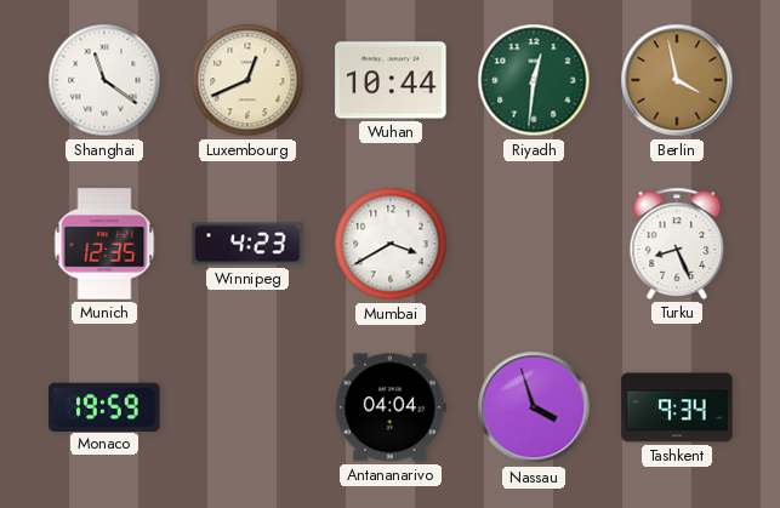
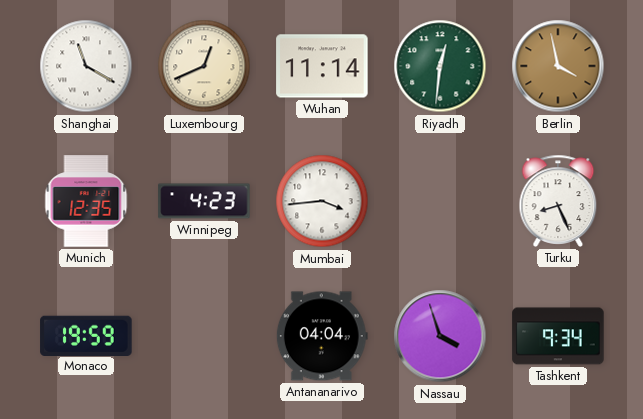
Shanghai: 11:21 -> 11:20
Wuhan: 10:44 -> 11:14
Mumbai: 3:40 -> 3:44
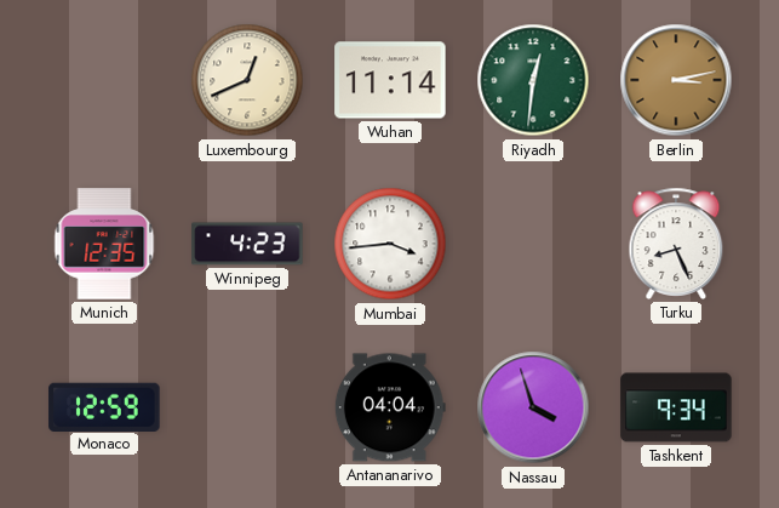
Shanghai: 11:20 -> none
Berlin: 3:58 -> 3:13
Monaco: 19:59 -> 12:59
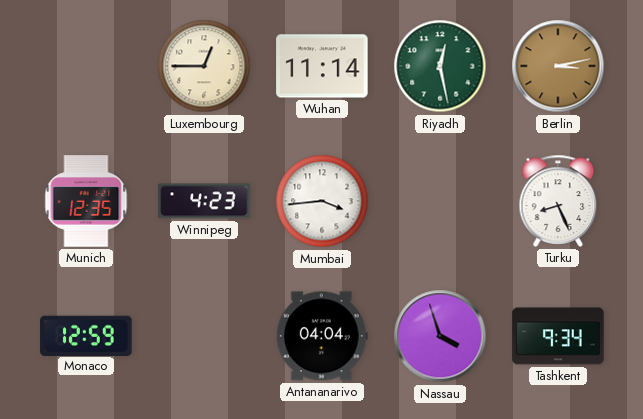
Luxembourg: 12:41 -> 12:45
Riyadh: 12:31 -> 12:28
